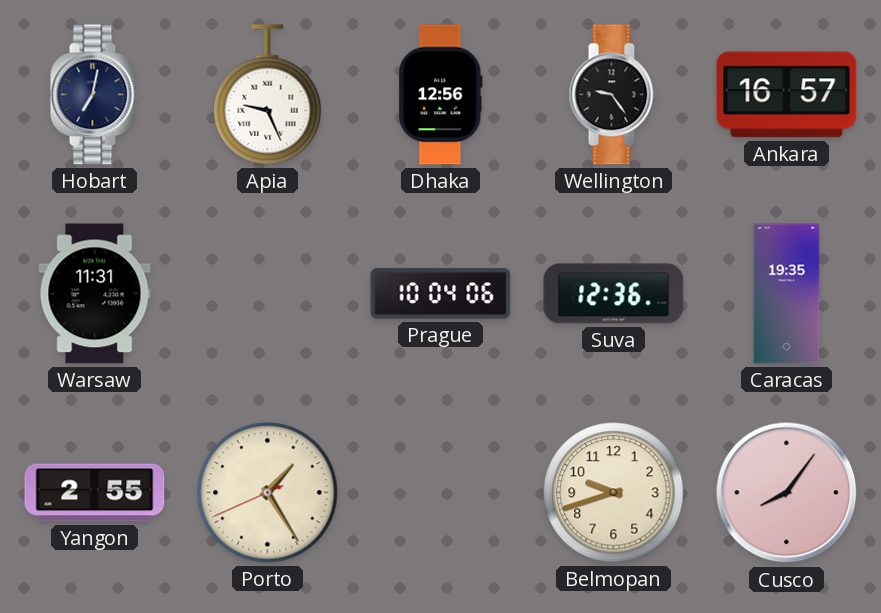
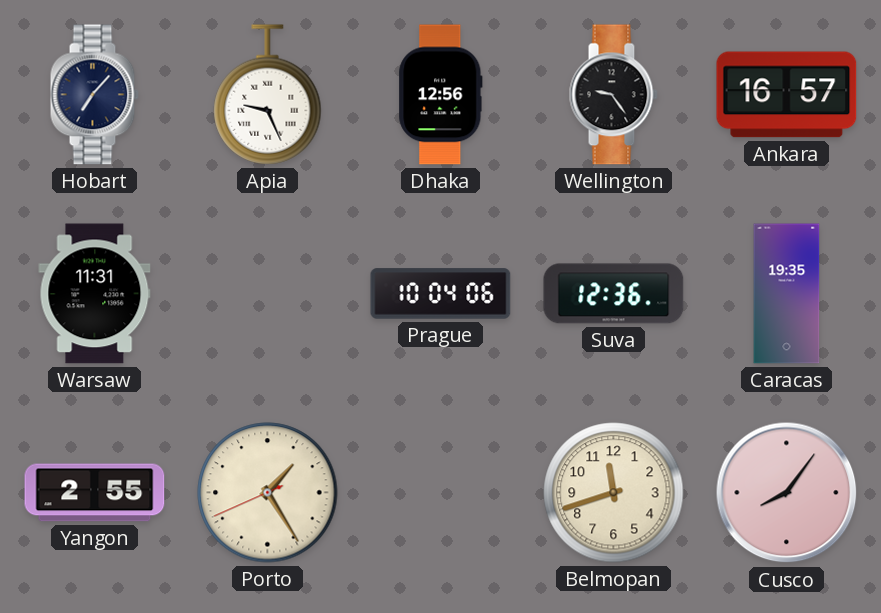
Hobart: 7:02 -> 7:07
Belmopan: 9:42 -> 11:42
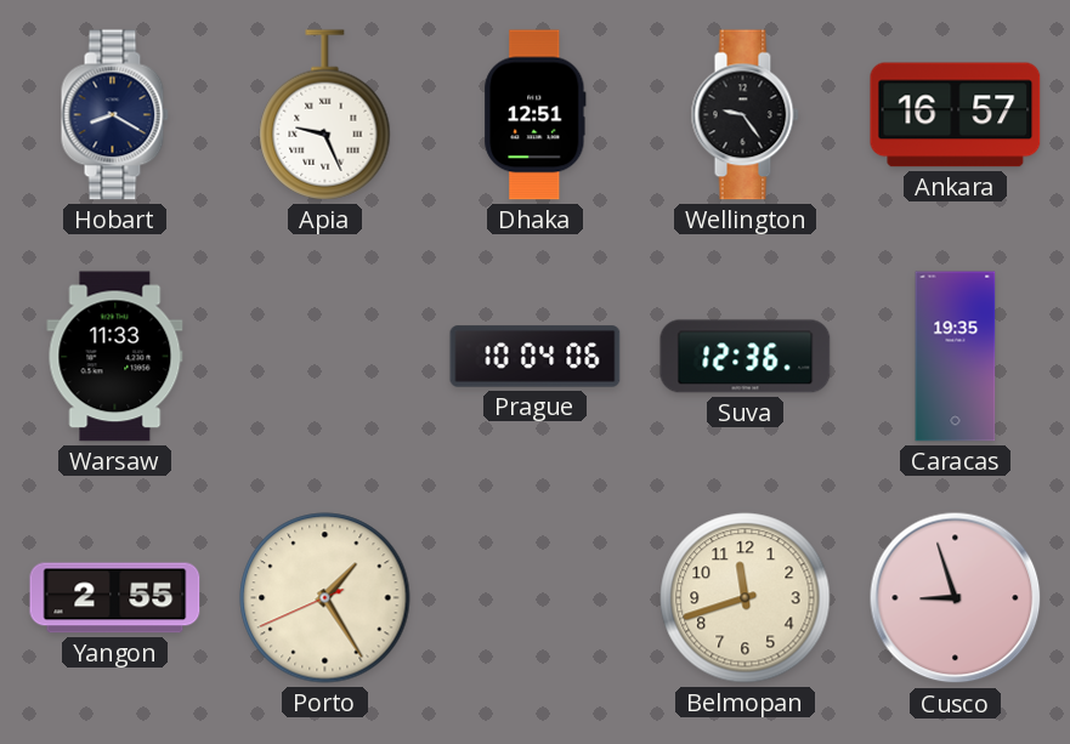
Hobart: 7:07 -> 8:20
Dhaka: 12:56 -> 12:51
Warsaw: 11:31 -> 11:33
Cusco: 8:06 -> 8:57
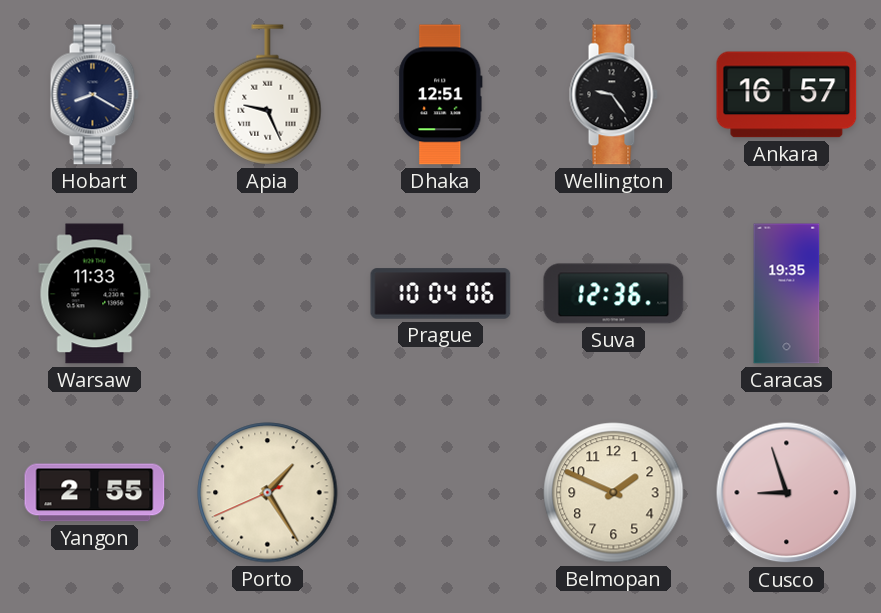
Belmopan: 11:42 -> 1:49
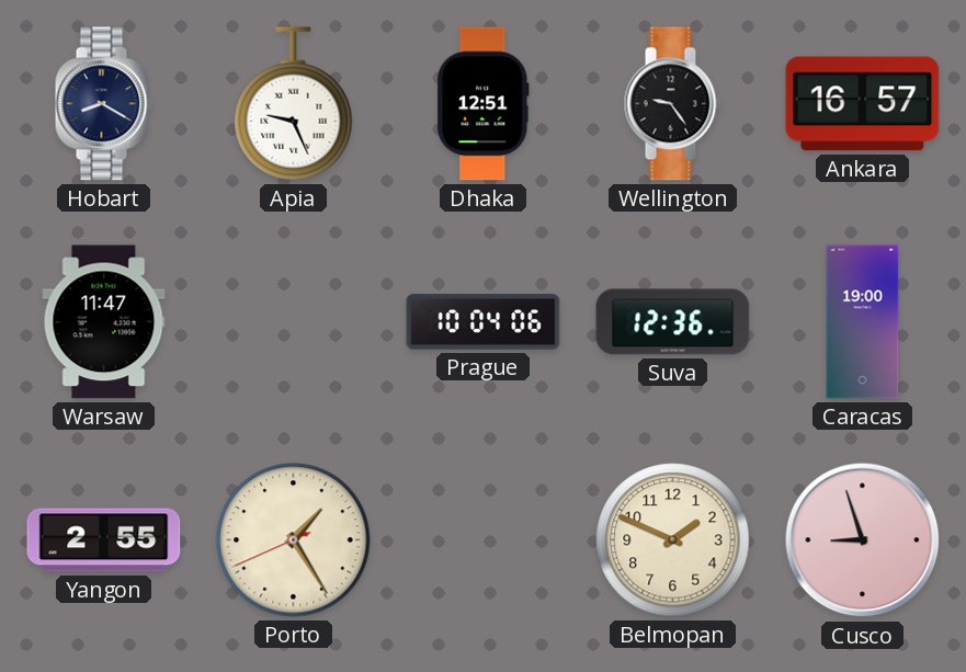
Warsaw: 11:33 -> 11:47
Caracas: 19:35 -> 19:00
